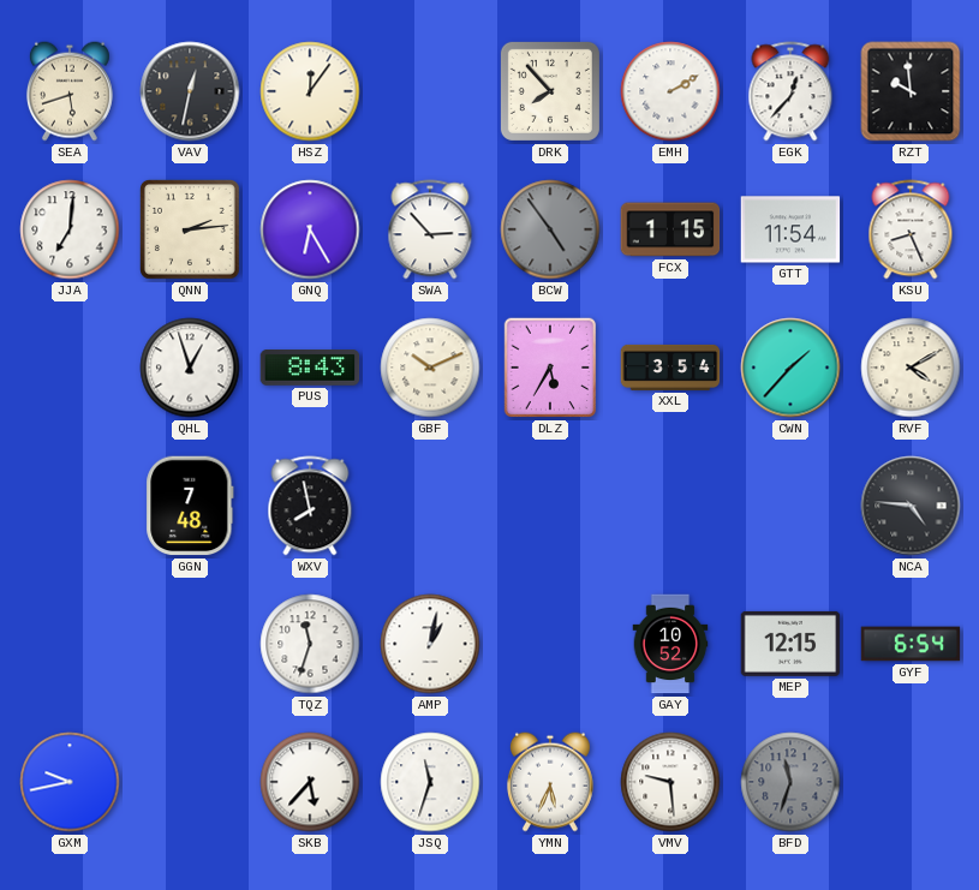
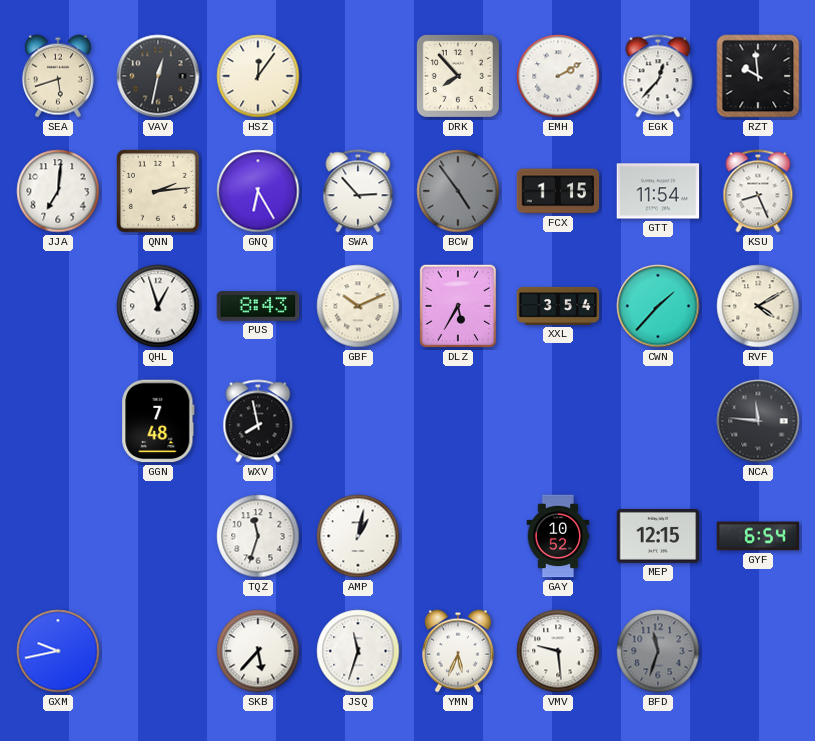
NCA: 4:46 -> 11:46
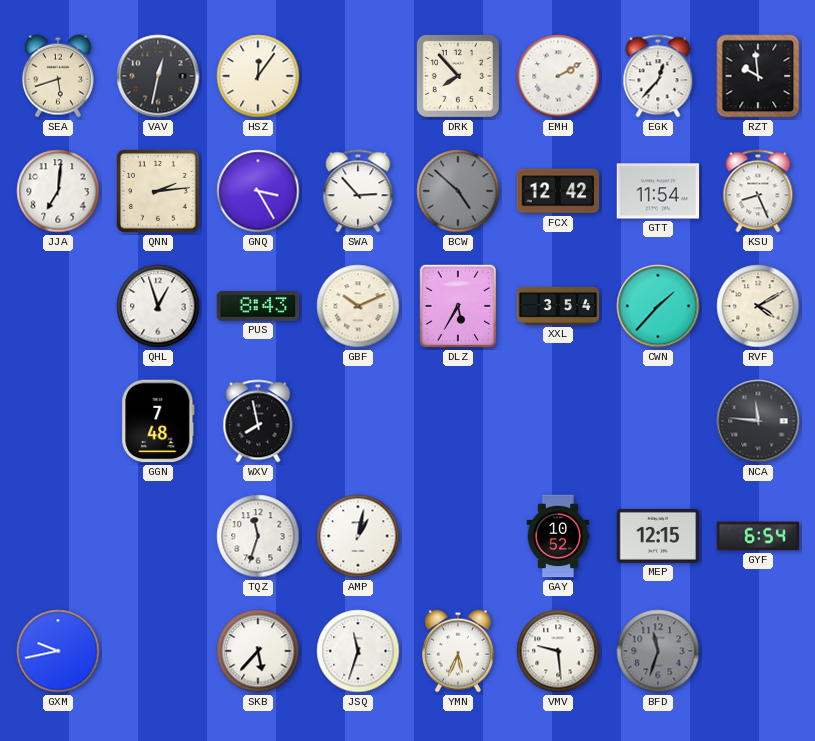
GNQ: 6:25 -> 3:25
BCW: 4:54 -> 4:52
FCX: 1:15 -> 12:42
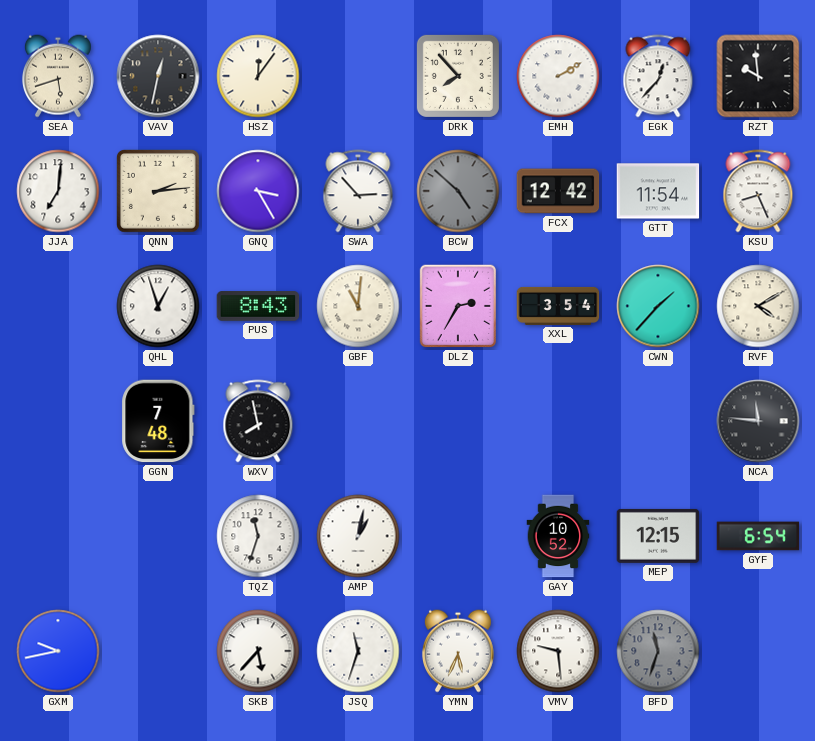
GBF: 10:11 -> 11:01
DLZ: 5:35 -> 2:35
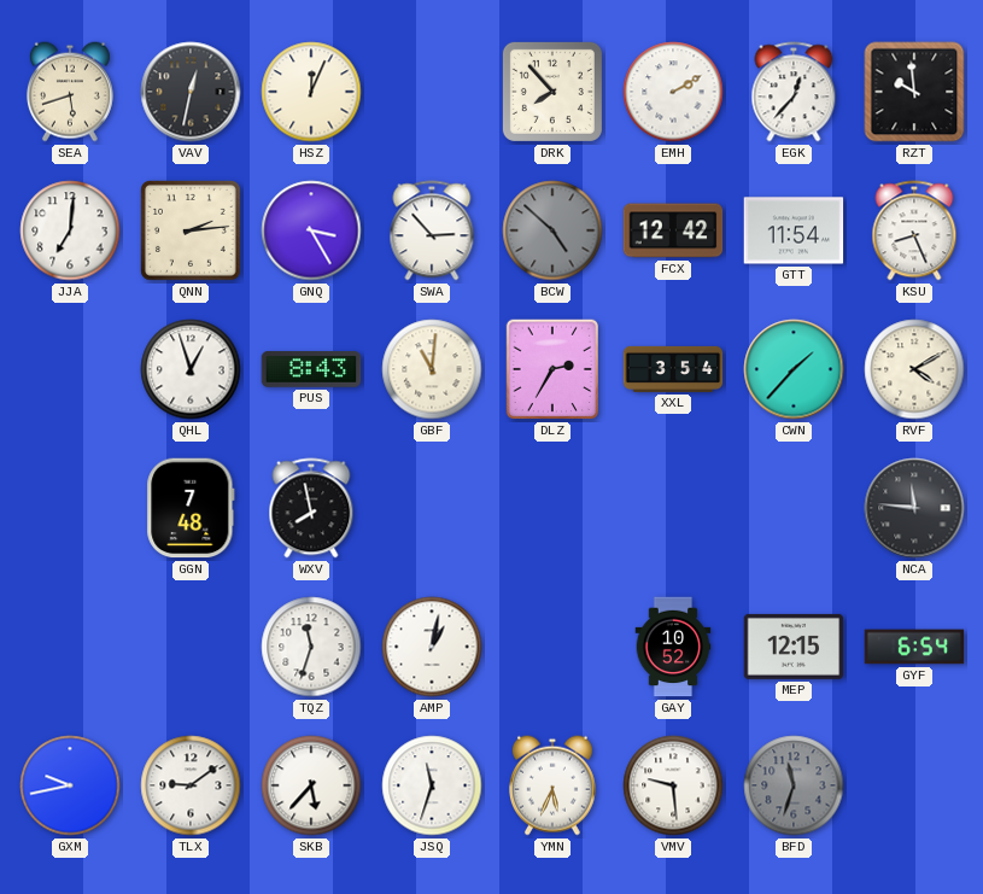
HSZ: 12:06 -> 12:04
TLX: none -> 9:09
